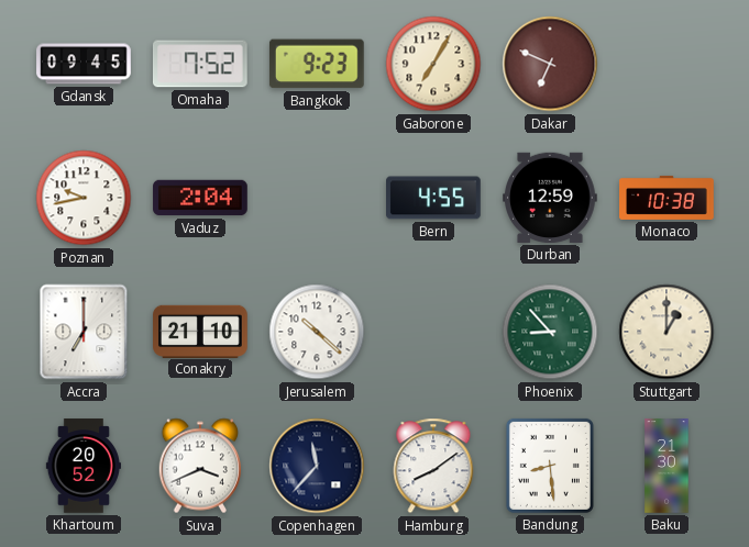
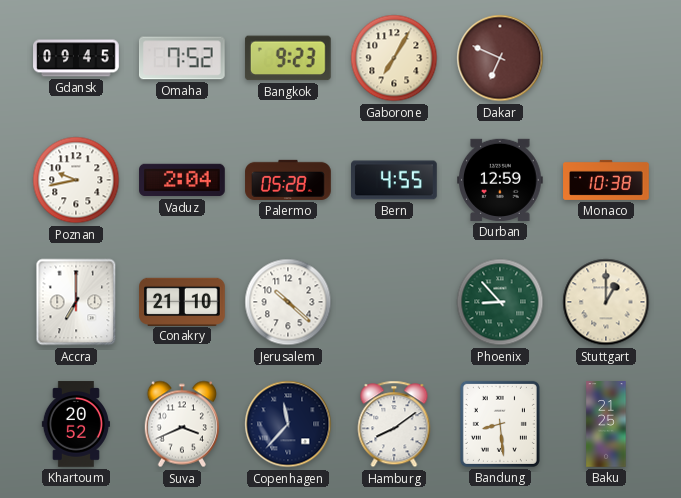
Palermo: none -> 05:28
Baku: 21:30 -> 21:25
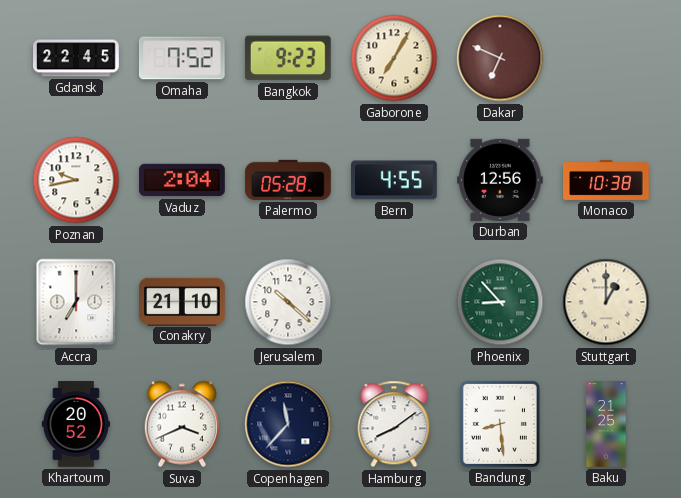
Gdansk: 09:45 -> 22:45
Durban: 12:59 -> 12:56
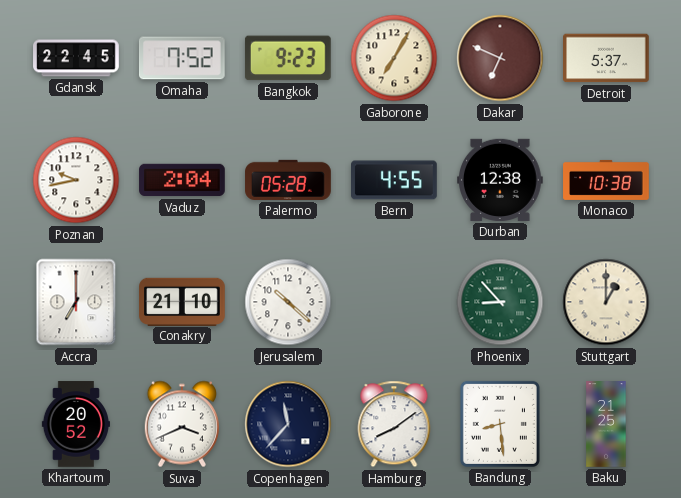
Detroit: none -> 5:37
Durban: 12:56 -> 12:38
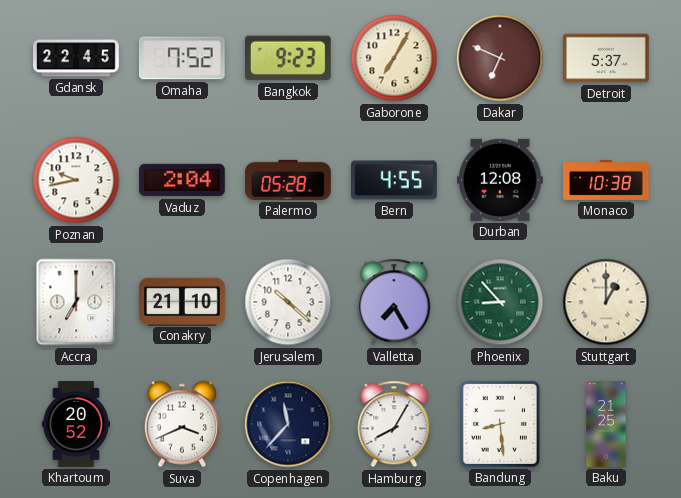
Durban: 12:38 -> 12:08
Valletta: none -> 7:25
Hamburg: 8:09 -> 8:05
